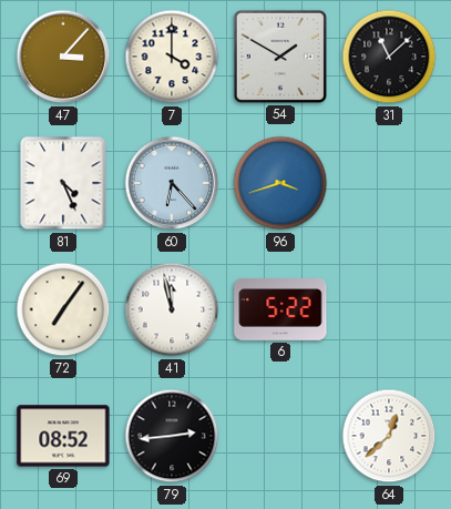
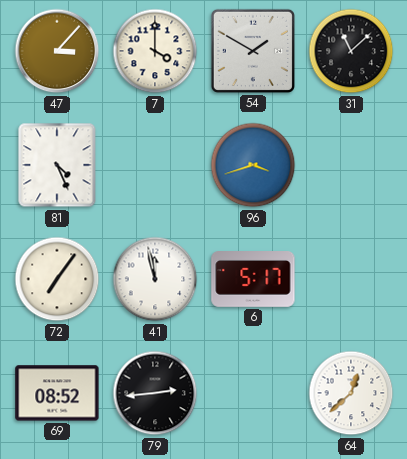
60: 6:23 -> none
6: 5:22 -> 5:17
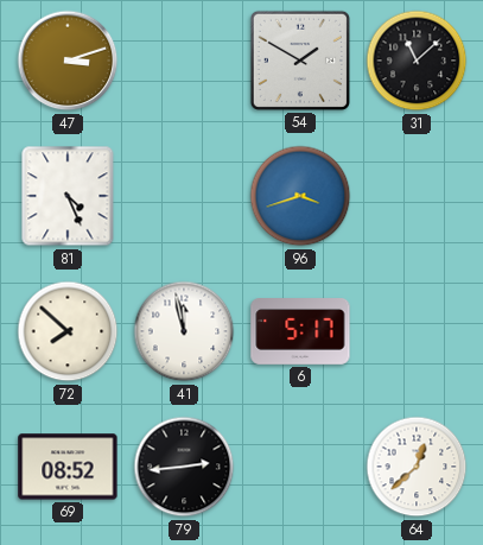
47: 3:07 -> 3:12
7: 4:00 -> none
72: 7:06 -> 7:52
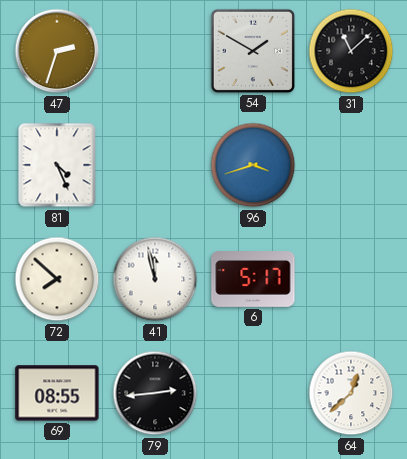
47: 3:12 -> 2:33
69: 08:52 -> 08:55
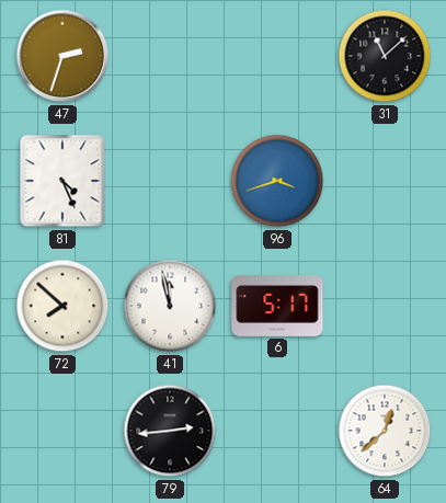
54: 1:50 -> none
69: 08:55 -> none
